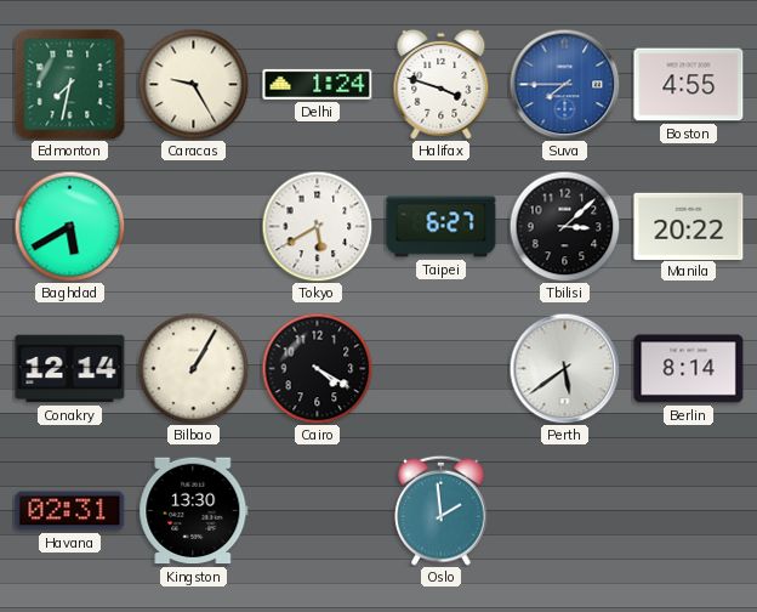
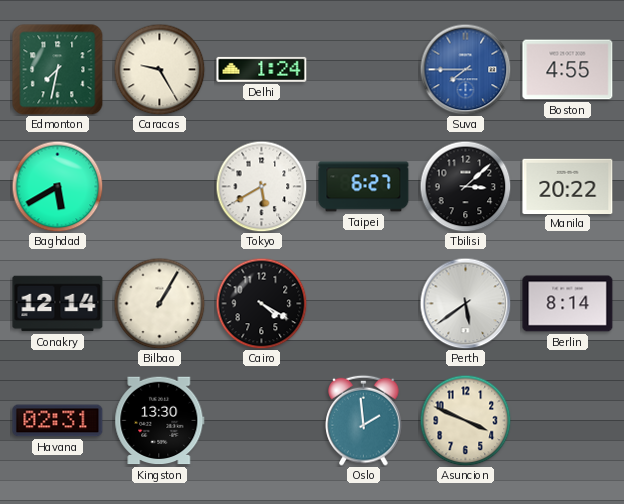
Halifax: 3:48 -> none
Asuncion: none -> 3:49
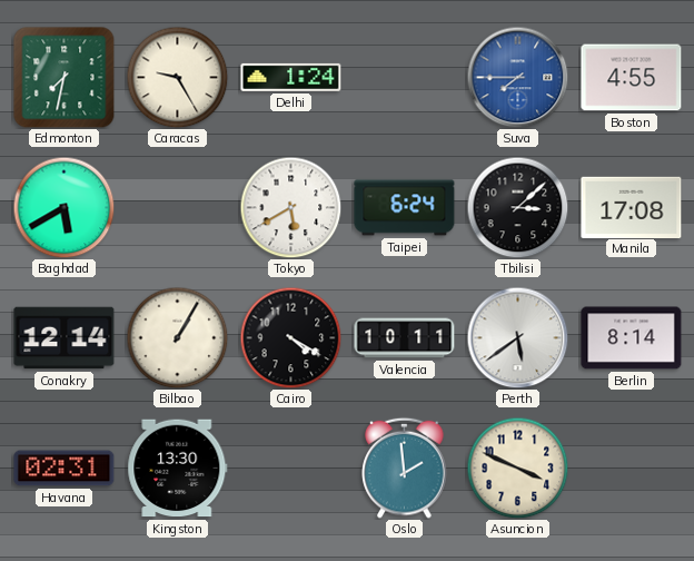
Taipei: 6:27 -> 6:24
Manila: 20:22 -> 17:08
Valencia: none -> 10:11
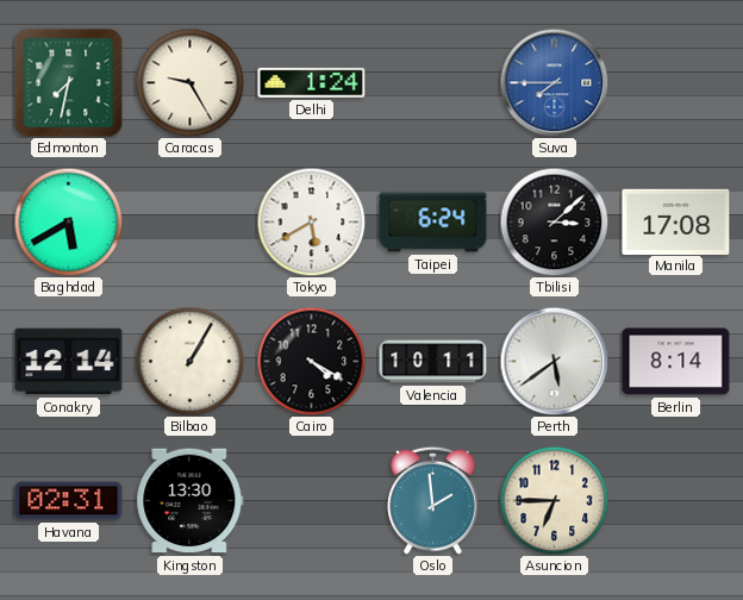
Boston: 4:55 -> none
Asuncion: 3:49 -> 6:45
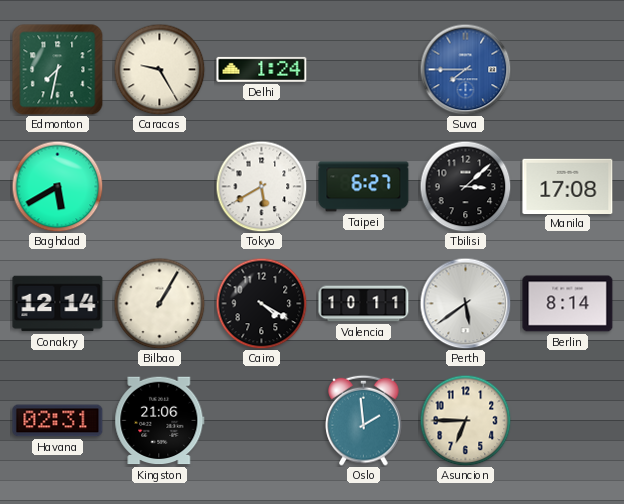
Taipei: 6:24 -> 6:27
Kingston: 13:30 -> 21:06
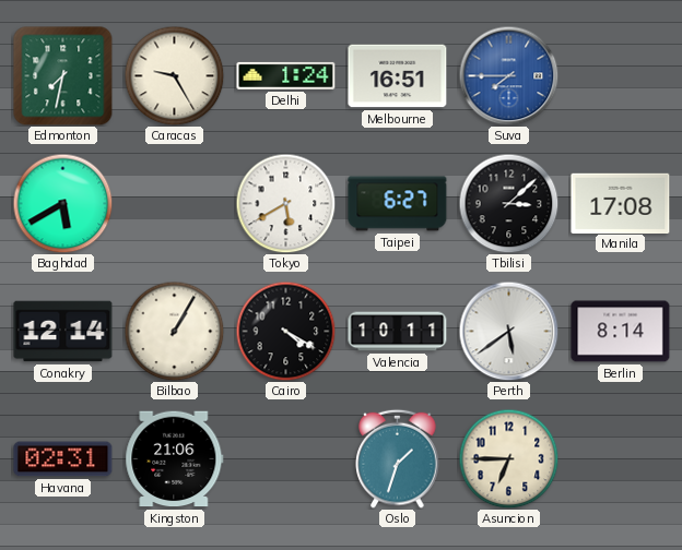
Melbourne: none -> 16:51
Oslo: 1:59 -> 1:33
